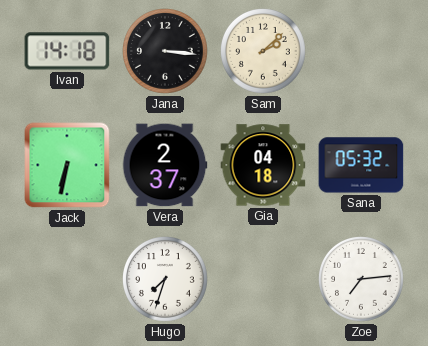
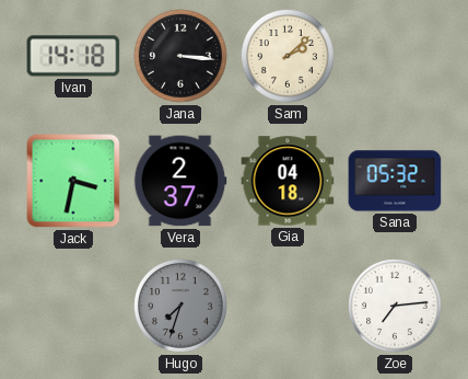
Jack: 6:32 -> 3:32
Hugo dial: white -> grey
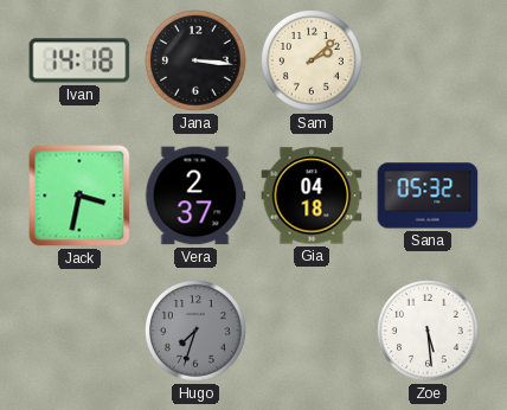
Zoe: 7:14 -> 5:29
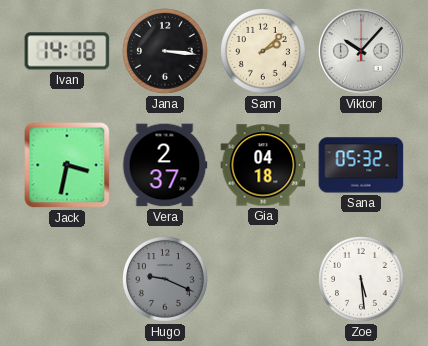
Viktor: none -> 10:07
Hugo: 7:33 -> 9:19
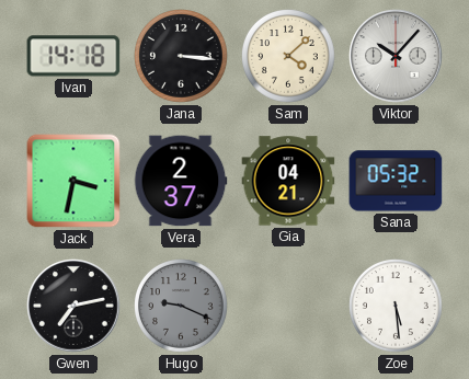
Sam: 2:08 -> 4:08
Gia: 04:18 -> 04:21
Gwen: none -> 7:13
